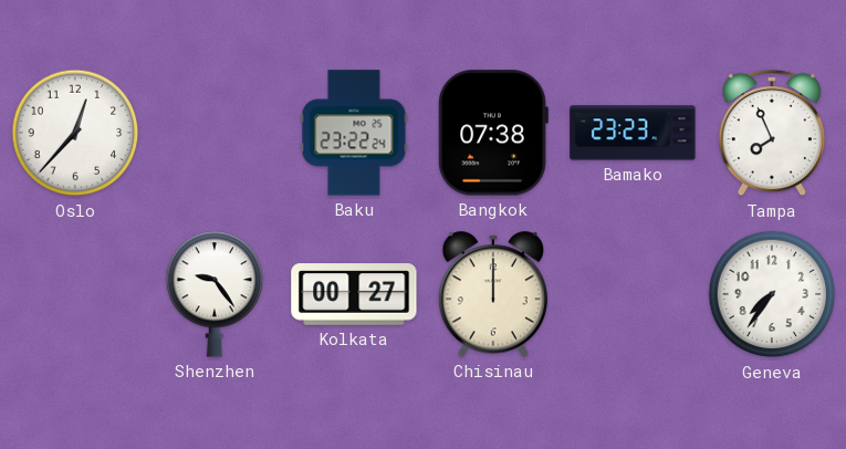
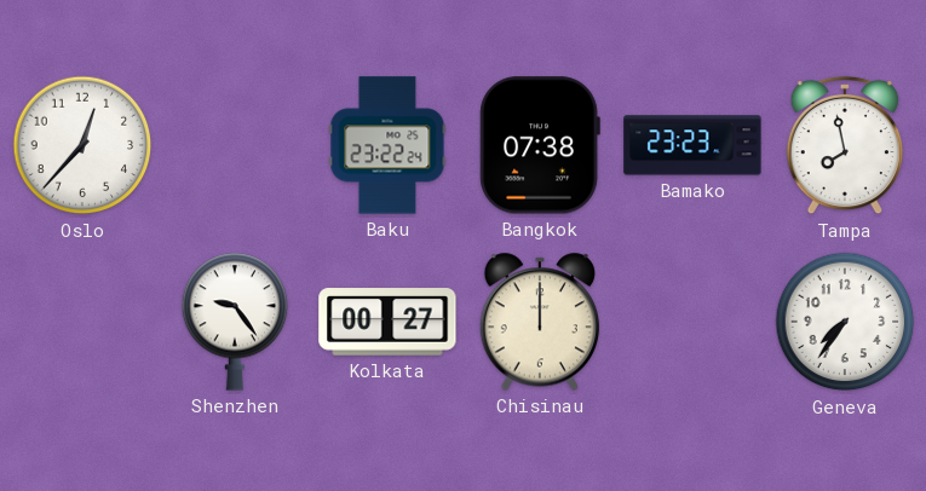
Tampa: 7:56 -> 7:58
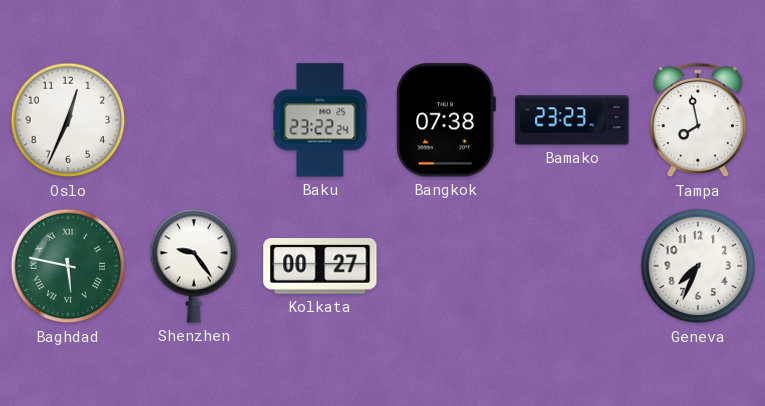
Oslo: 12:37 -> 12:34
Baghdad: none -> 5:47
Chisinau: 12:00 -> none
Geneva: 7:36 -> 7:34
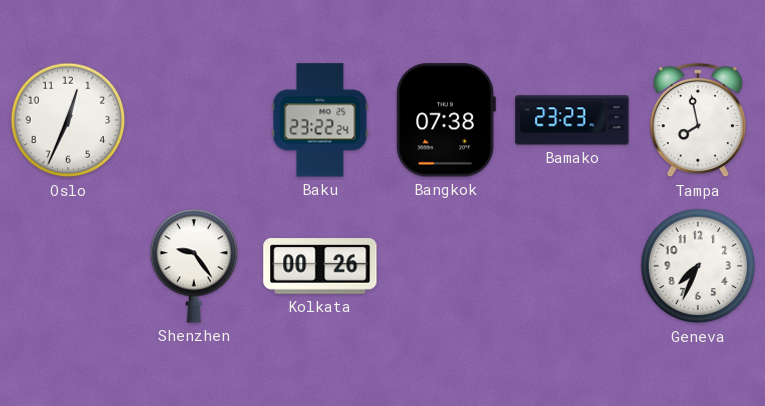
Baghdad: 5:47 -> none
Kolkata: 00:27 -> 00:26
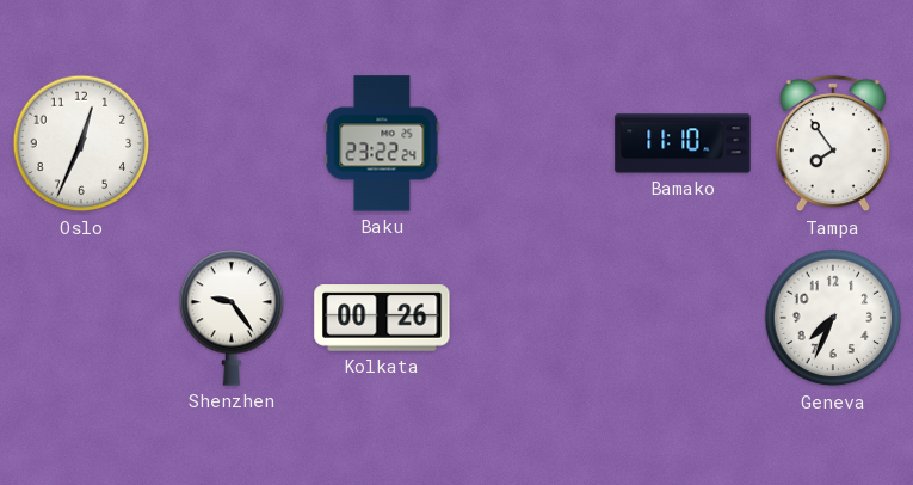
Bangkok: 07:38 -> none
Bamako: 23:23 -> 11:10
Tampa: 7:58 -> 7:54
